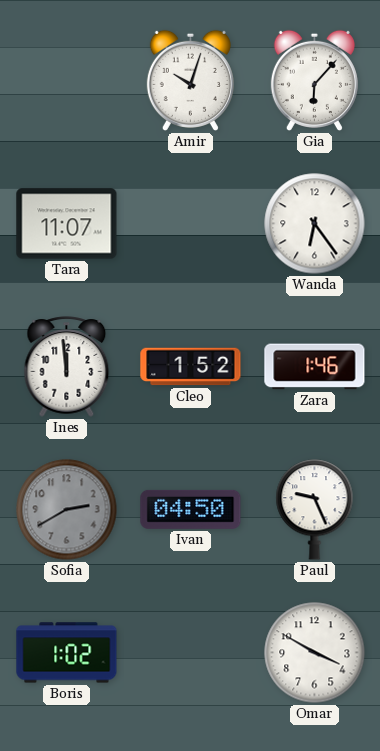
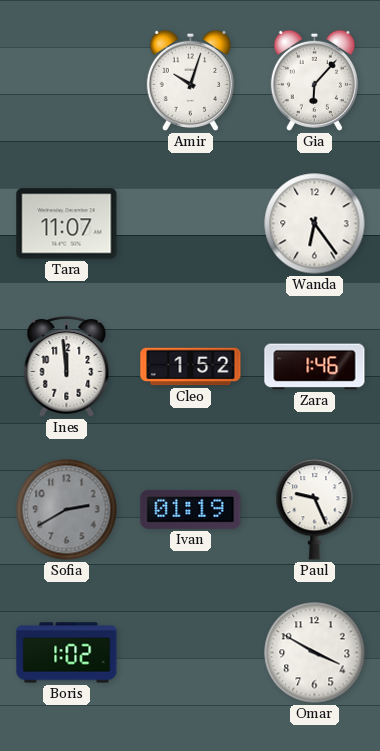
Ivan: 04:50 -> 01:19
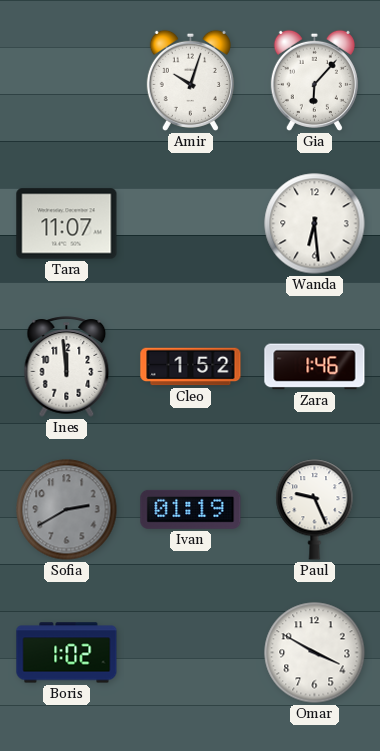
Wanda: 6:24 -> 6:29
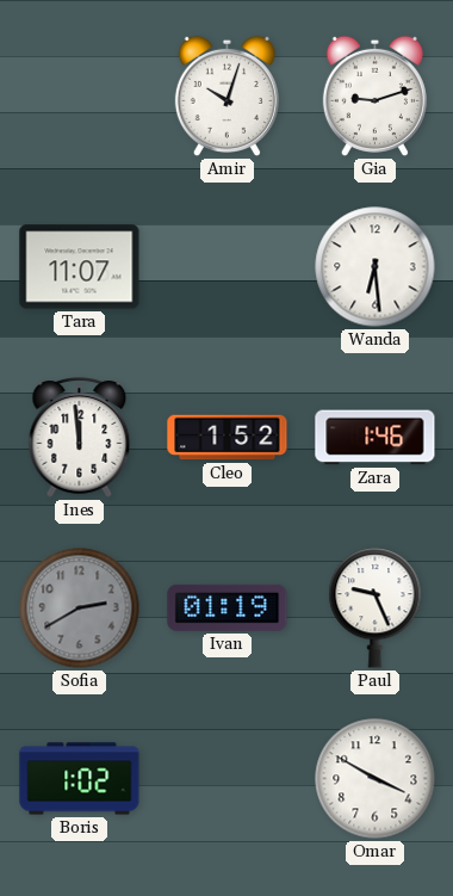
Gia: 6:07 -> 9:12
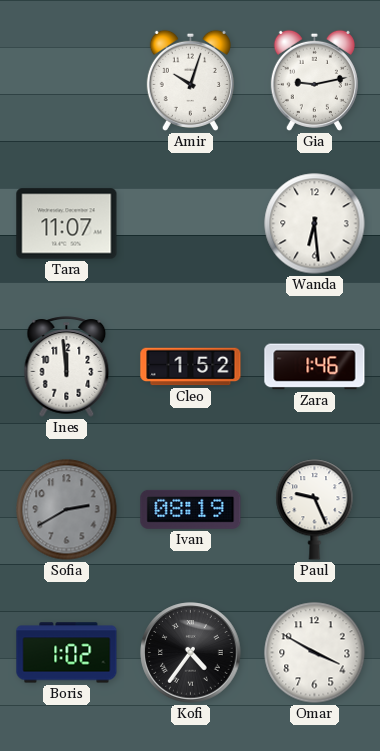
Gia: 9:12 -> 9:13
Ivan: 01:19 -> 08:19
Kofi: none -> 4:36
